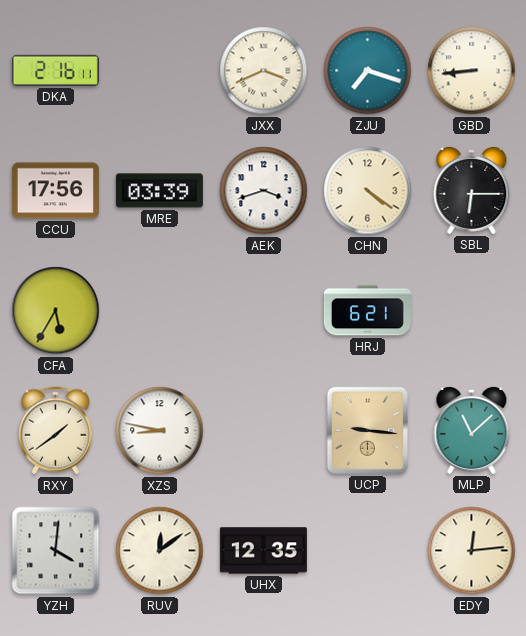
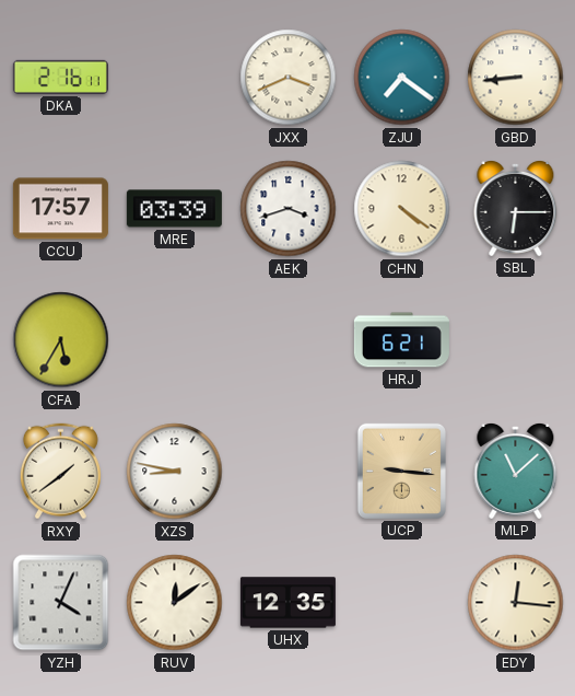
ZJU: 7:18 -> 7:21
CCU: 17:56 -> 17:57
YZH: 4:01 -> 4:04
EDY: 12:14 -> 12:16
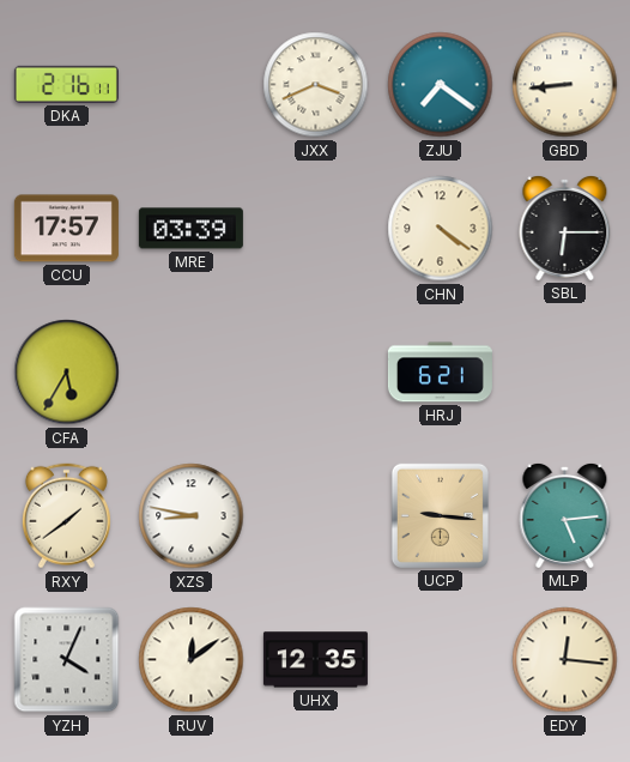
AEK: 3:42 -> none
MLP: 11:08 -> 5:14
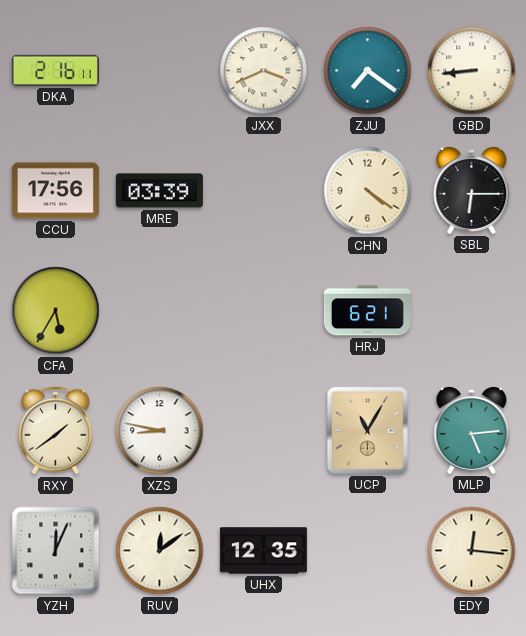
CCU: 17:57 -> 17:56
UCP: 9:16 -> 11:05
YZH: 4:04 -> 12:04
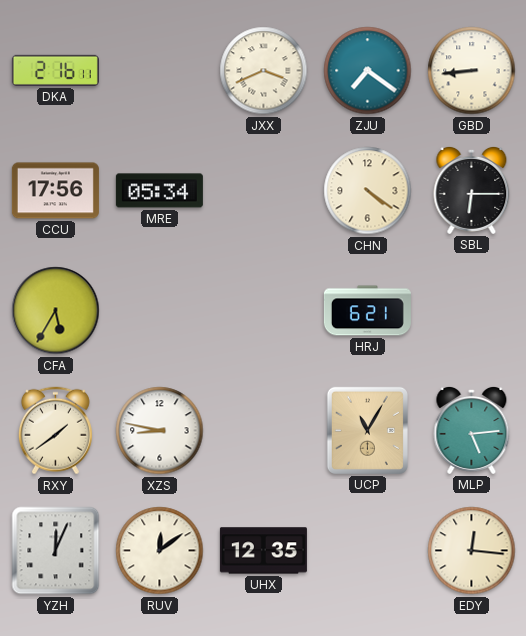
MRE: 03:39 -> 05:34
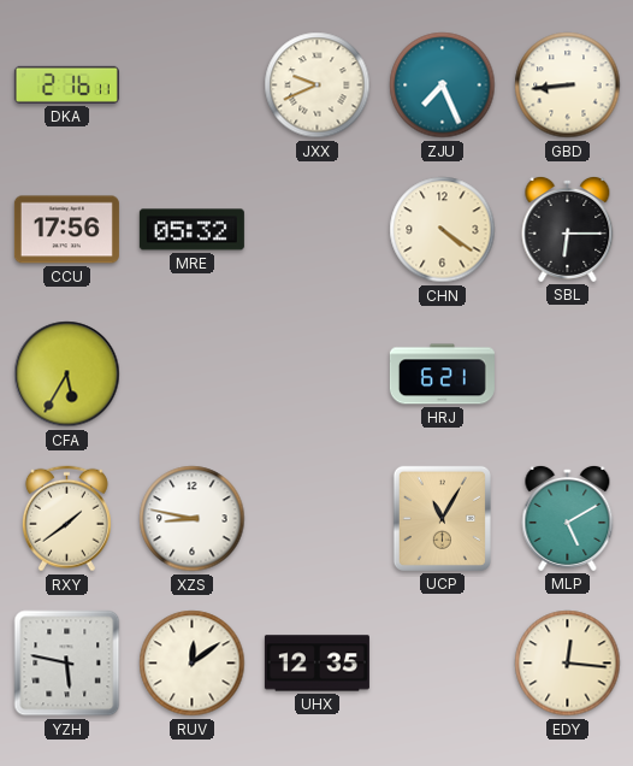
JXX: 3:41 -> 9:41
ZJU: 7:21 -> 7:26
MRE: 05:34 -> 05:32
MLP: 5:14 -> 5:10
YZH: 12:04 -> 5:47
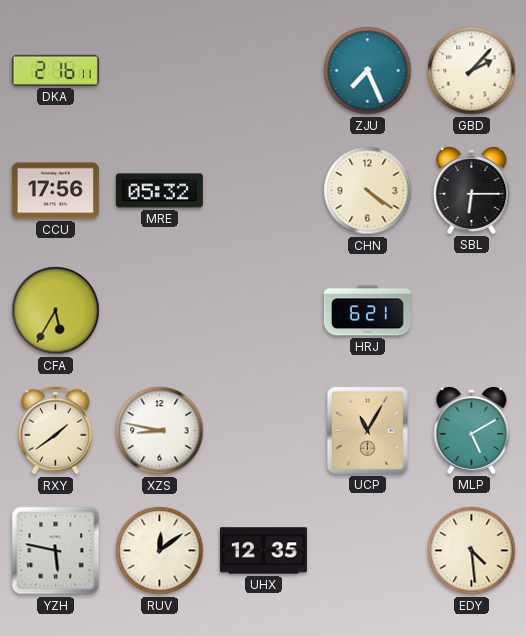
JXX: 9:41 -> none
GBD: 8:44 -> 2:07
EDY: 12:16 -> 4:29
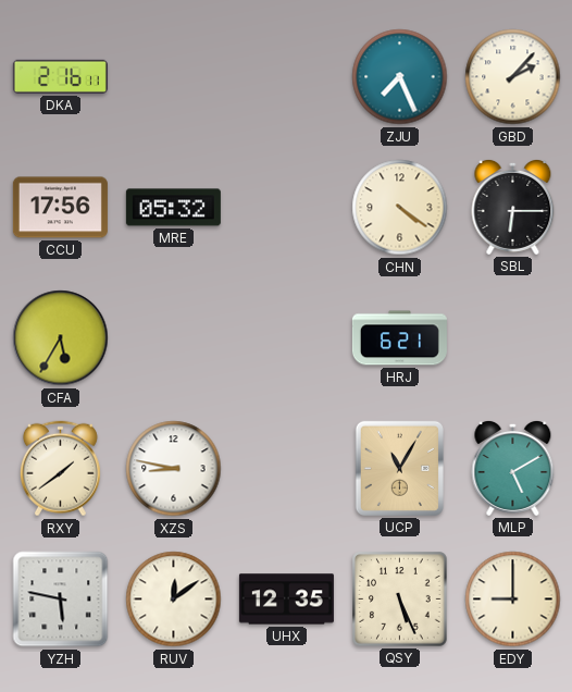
QSY: none -> 5:26
EDY: 4:29 -> 9:00
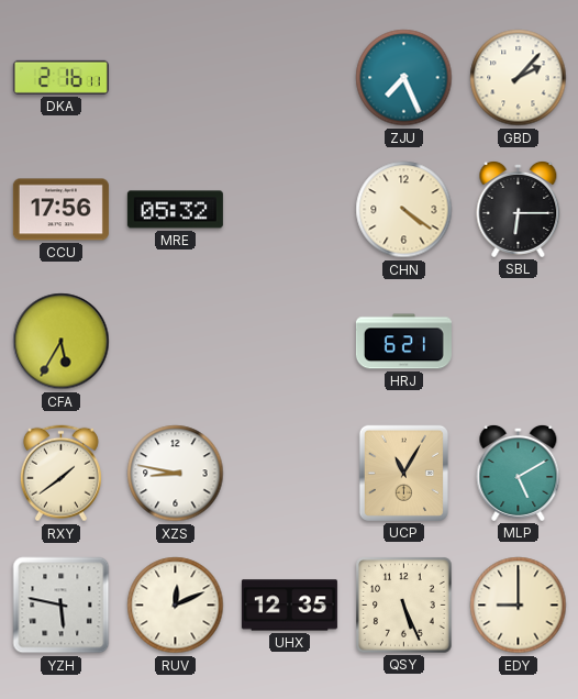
RUV: 12:09 -> 12:11
